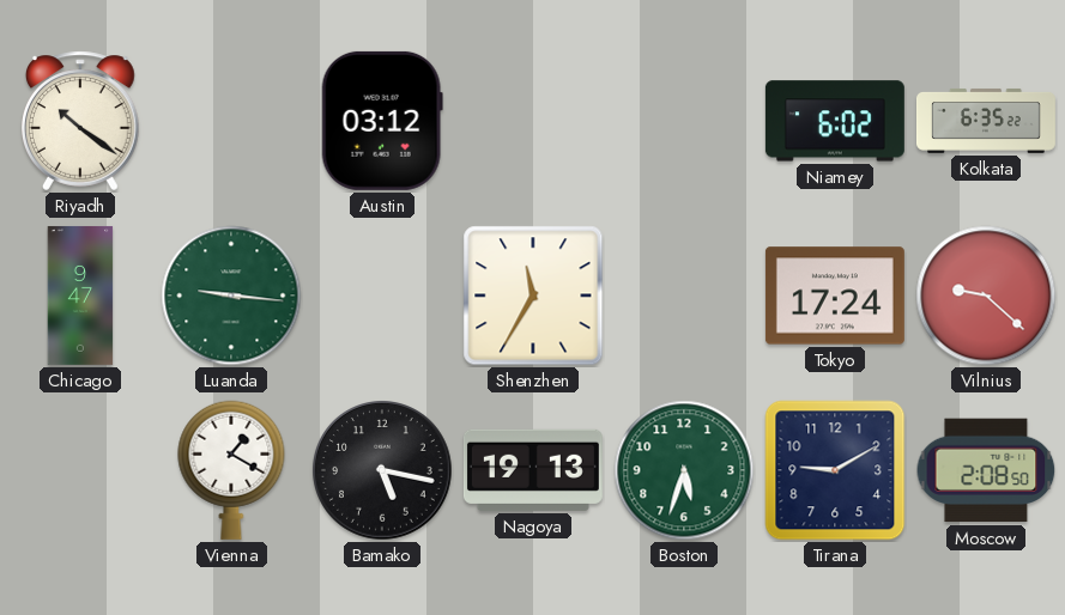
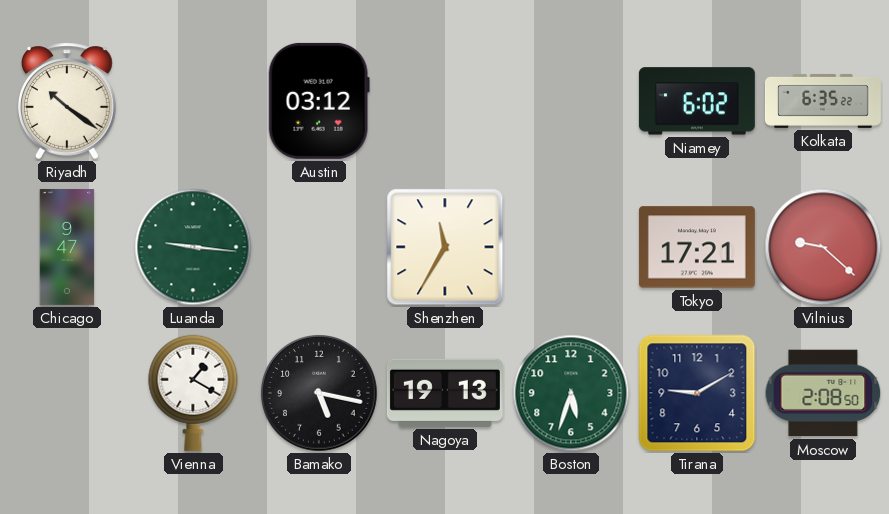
Tokyo: 17:24 -> 17:21
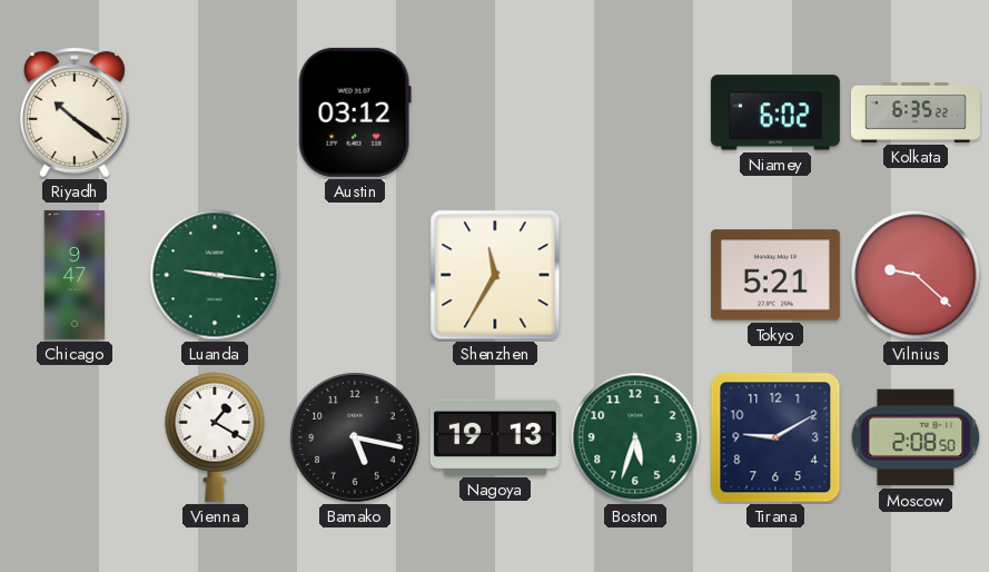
Tokyo: 17:21 -> 5:21
